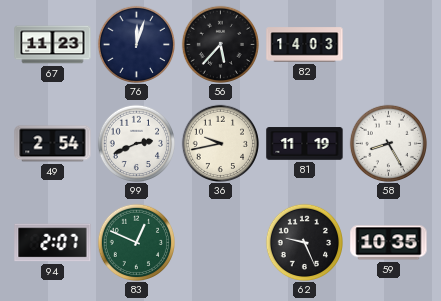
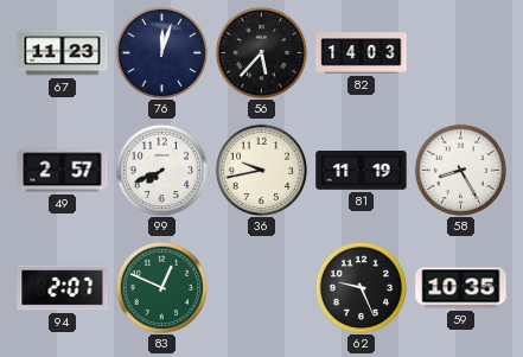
49: 2:54 -> 2:57
99: 2:41 -> 7:41
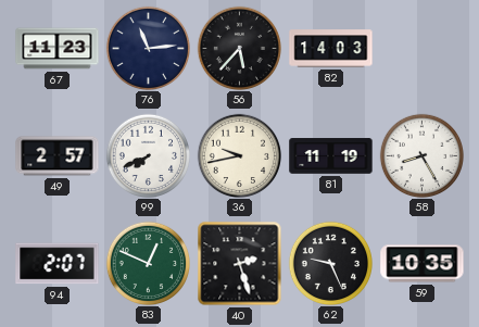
76: 12:03 -> 11:14
40: none -> 2:27
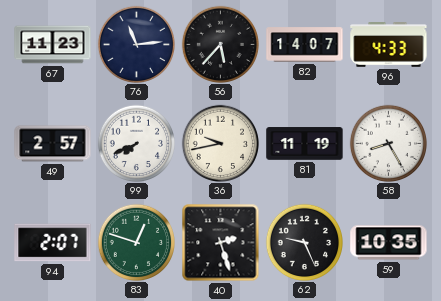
82: 14:03 -> 14:07
96: none -> 4:33
83: 12:49 -> 12:48
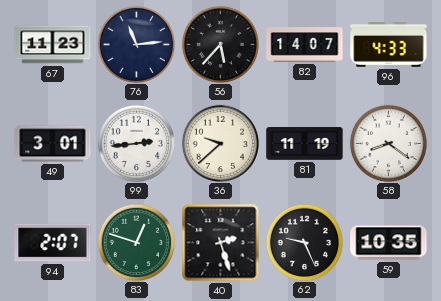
49: 2:57 -> 3:01
99: 7:41 -> 2:44
36: 9:43 -> 9:38
58: 8:25 -> 8:21
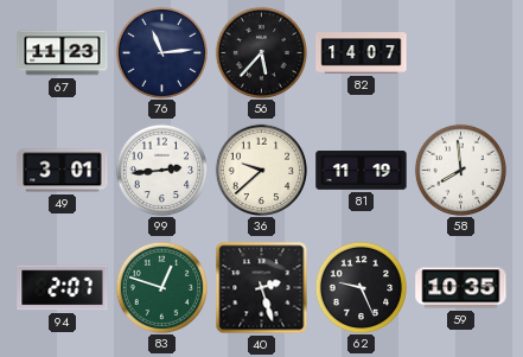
96: 4:33 -> none
58: 8:21 -> 7:59
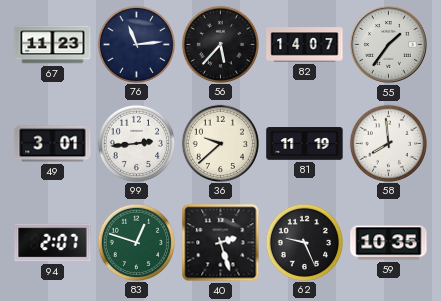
55: none -> 1:36
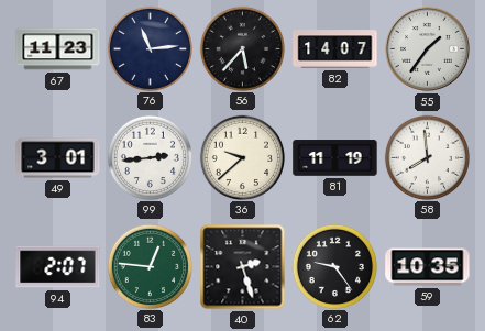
83: 12:48 -> 12:46
62: 9:26 -> 9:24
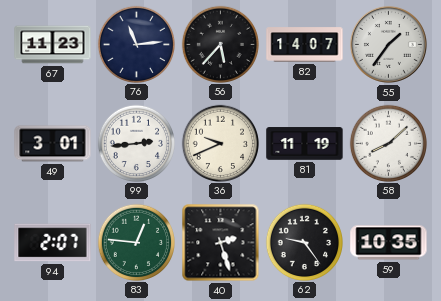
36: 9:38 -> 9:41
58: 7:59 -> 8:08
